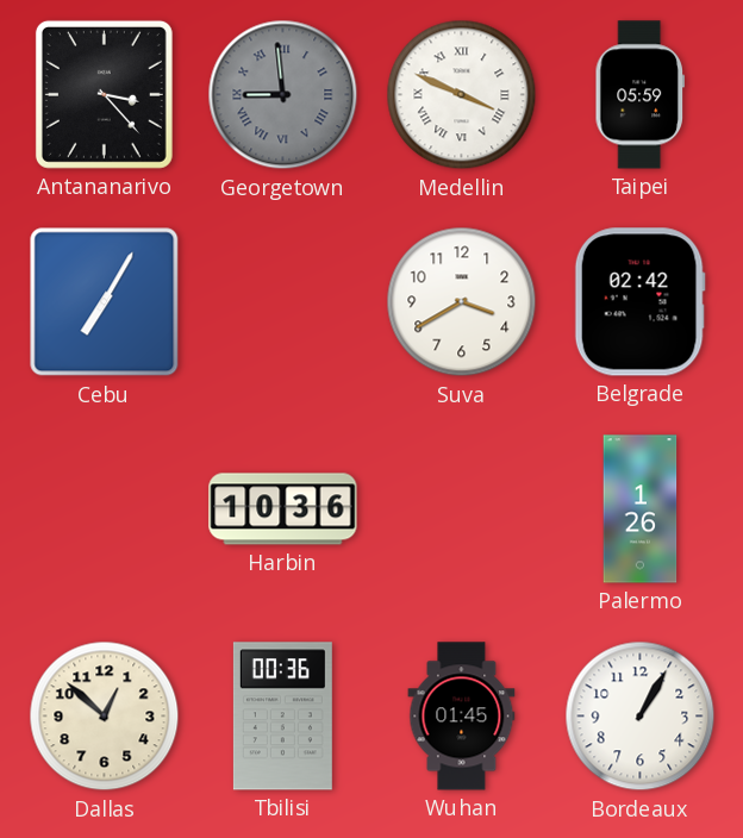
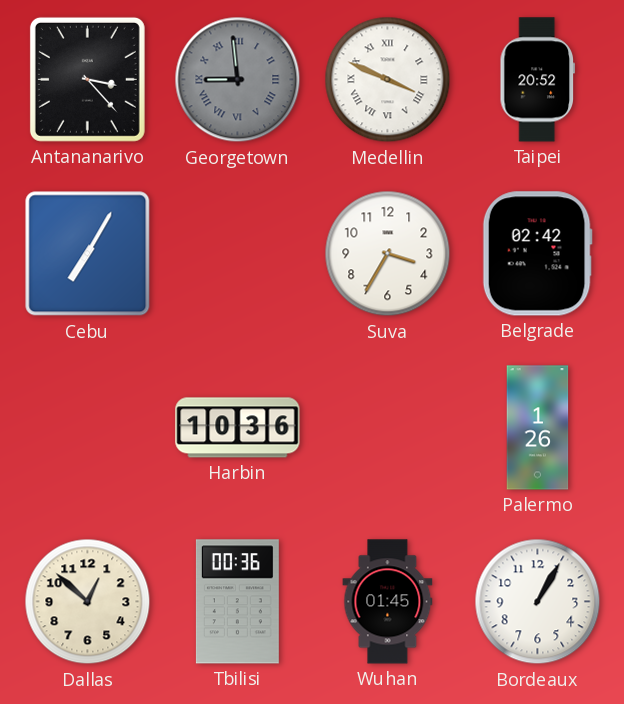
Taipei: 05:59 -> 20:52
Suva: 3:40 -> 3:35
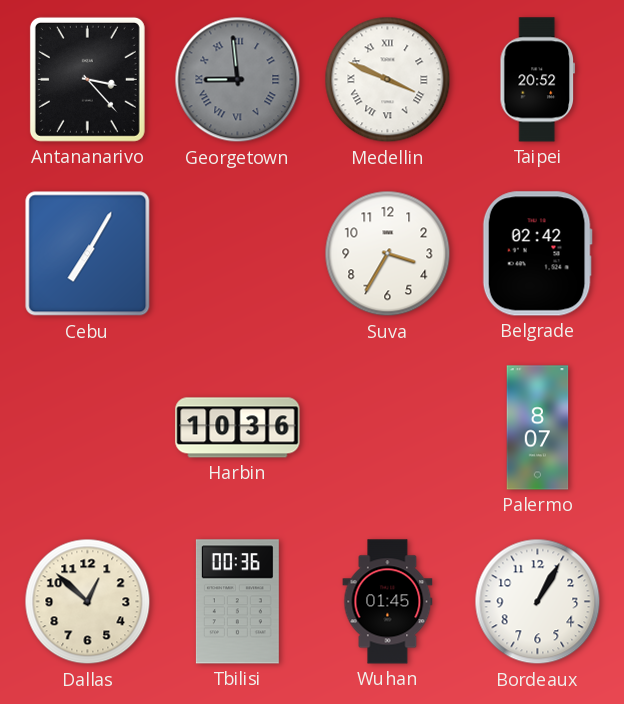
Palermo: 1:26 -> 8:07
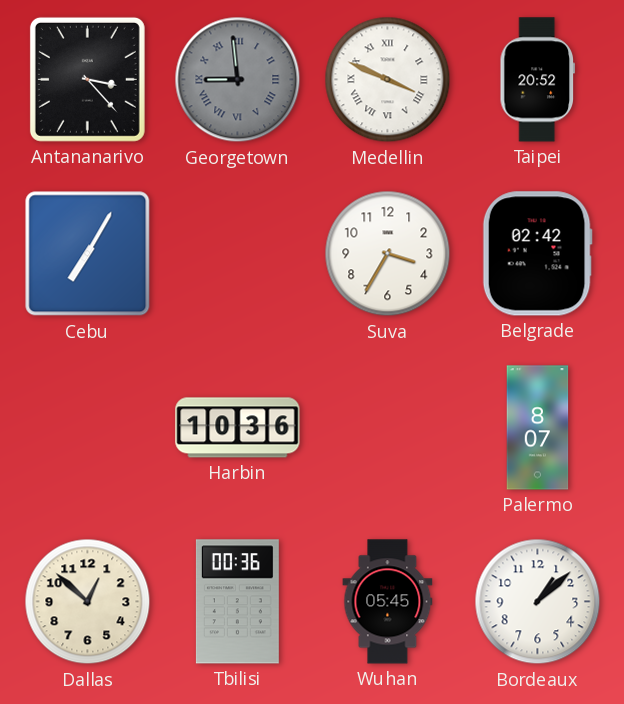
Wuhan: 01:45 -> 05:45
Bordeaux: 1:05 -> 1:08
